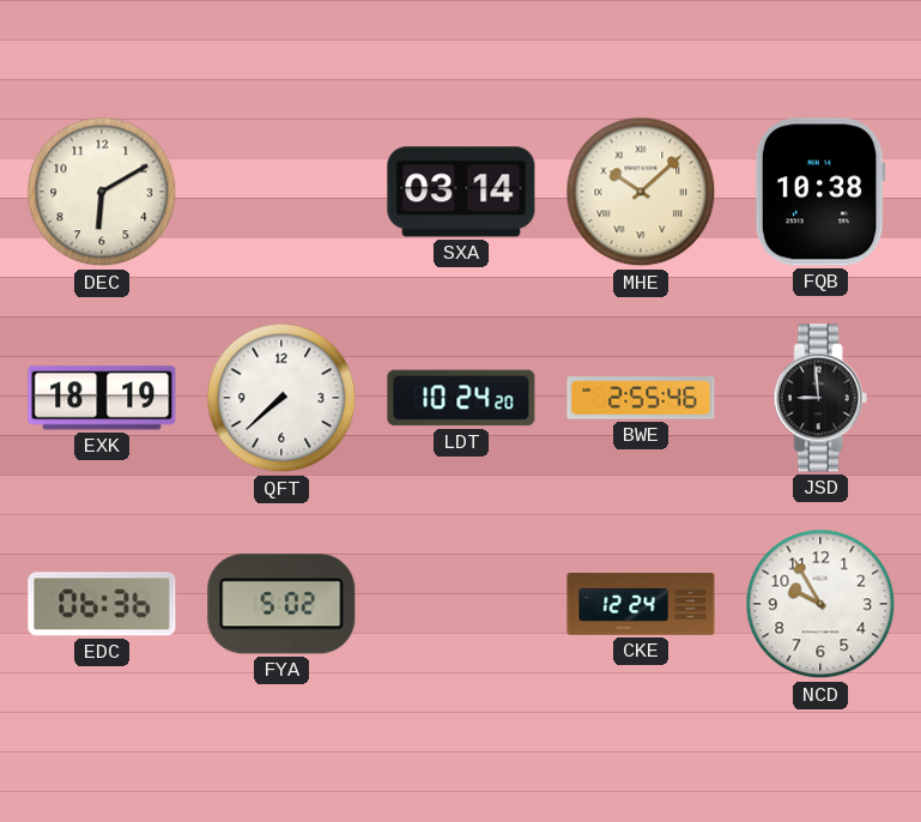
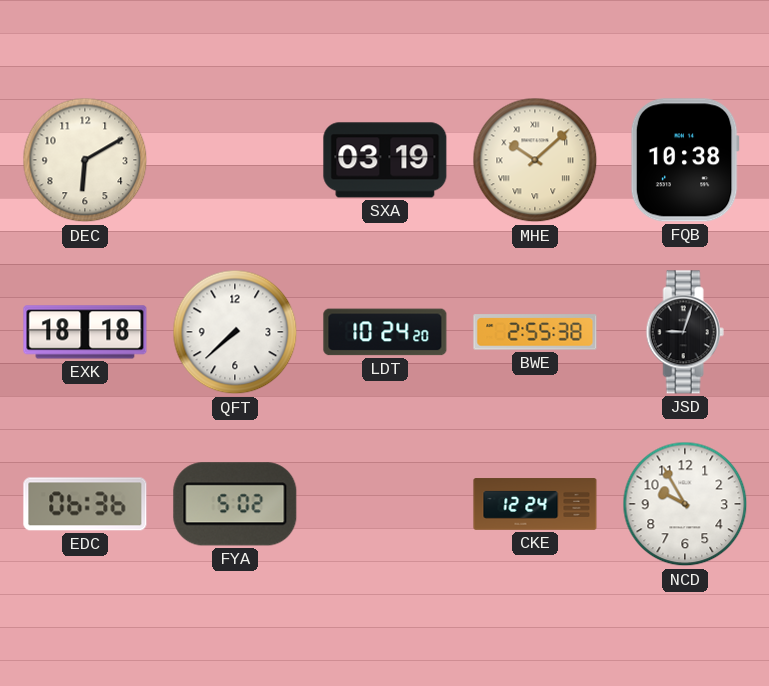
SXA: 03:14 -> 03:19
EXK: 18:19 -> 18:18
BWE: 2:55:46 -> 2:55:38
JSD: 8:59 -> 9:03
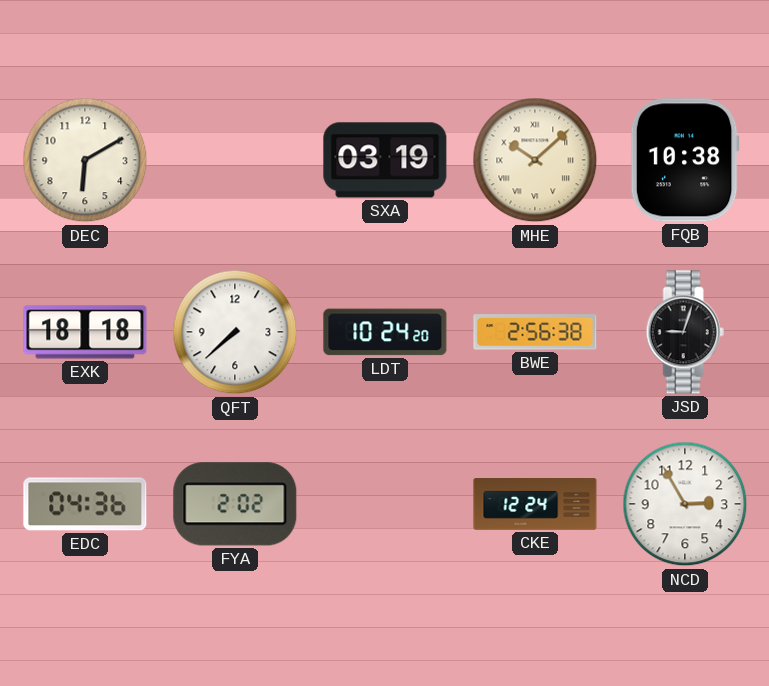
BWE: 2:55 -> 2:56
EDC: 06:36 -> 04:36
FYA: 5:02 -> 2:02
NCD: 9:55 -> 2:55
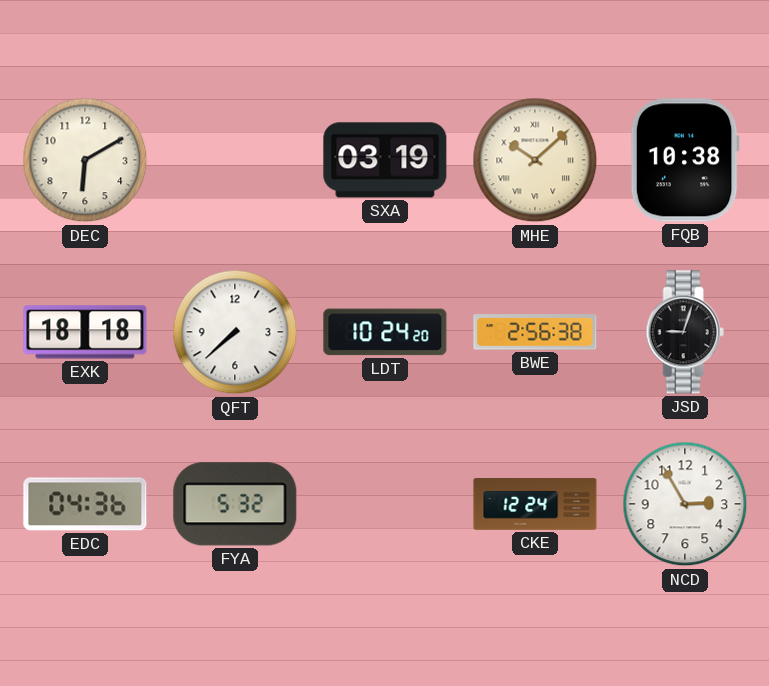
FYA: 2:02 -> 5:32
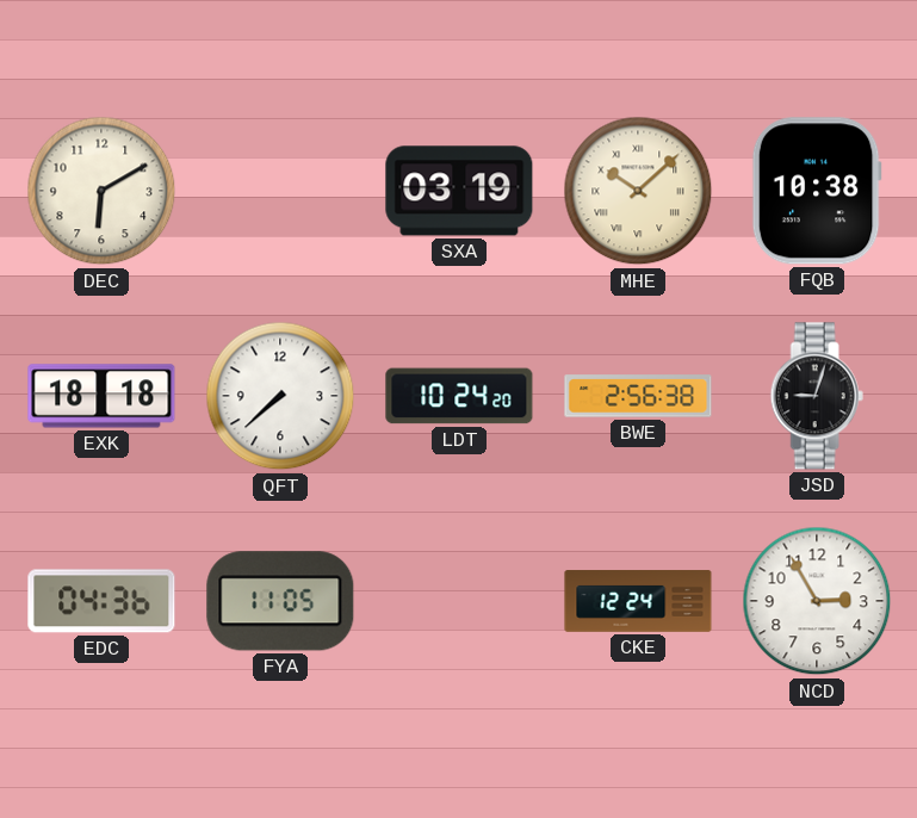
FYA: 5:32 -> 11:05
